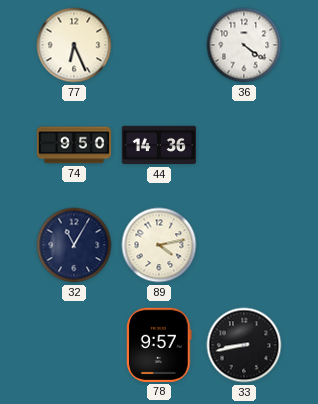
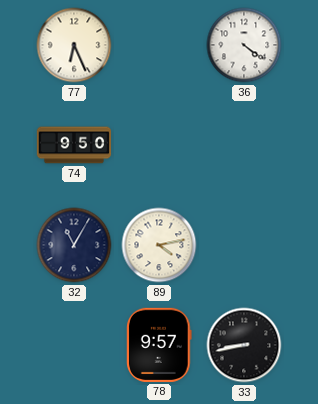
44: 14:36 -> none
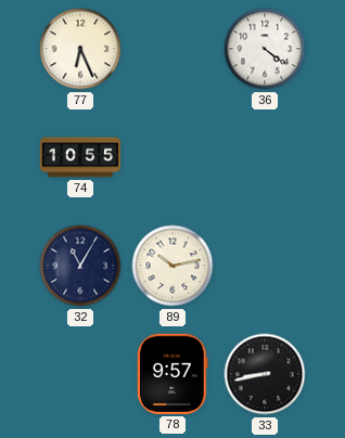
74: 9:50 -> 10:55
89: 4:13 -> 10:13
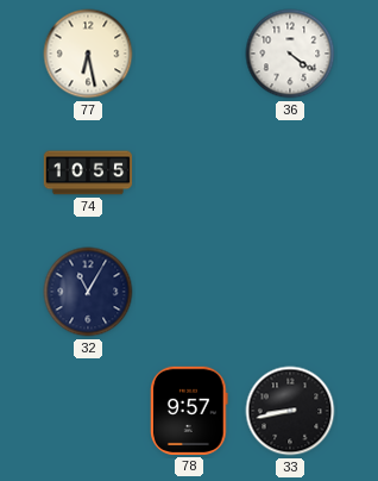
77: 6:26 -> 6:28
89: 10:13 -> none
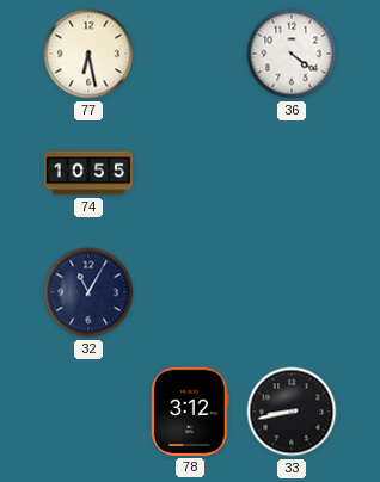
78: 9:57 -> 3:12
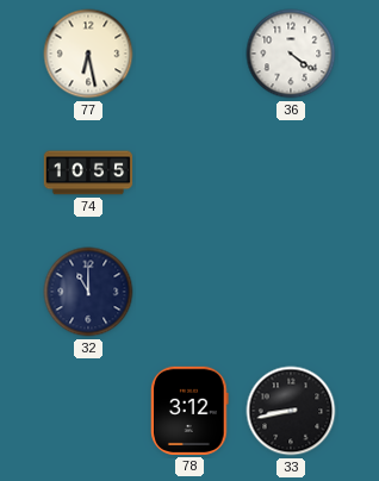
32: 11:05 -> 11:00
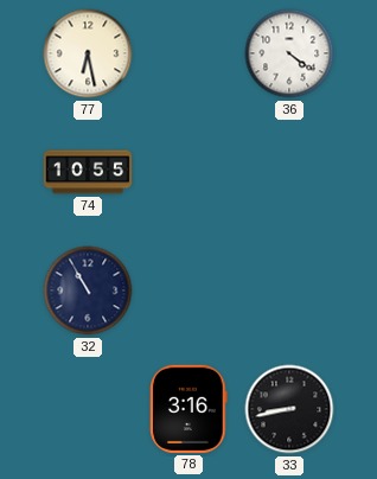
32: 11:00 -> 10:55
78: 3:12 -> 3:16
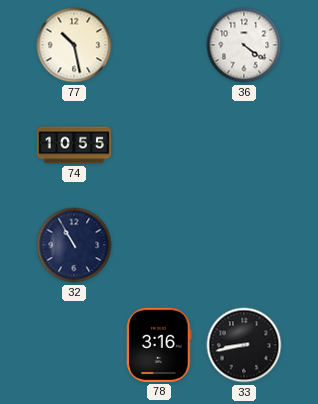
77: 6:28 -> 10:28
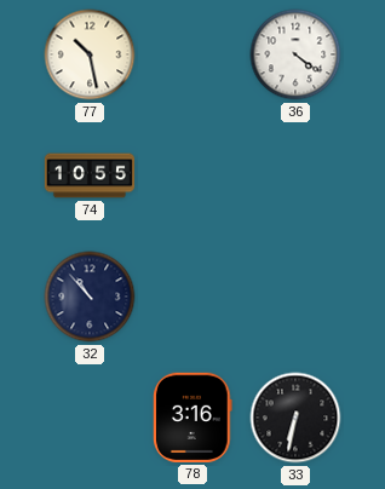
32: 10:55 -> 10:53
33: 8:43 -> 6:32
